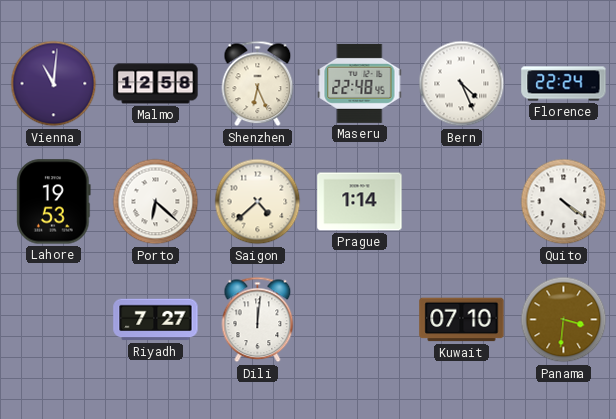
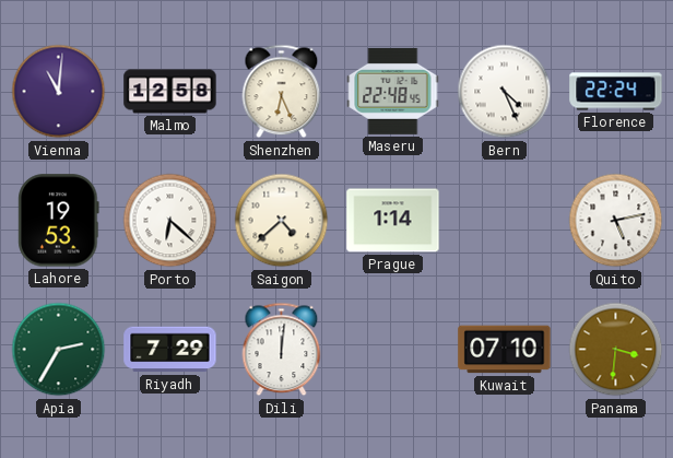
Quito: 4:21 -> 5:13
Apia: none -> 2:35
Riyadh: 7:27 -> 7:29
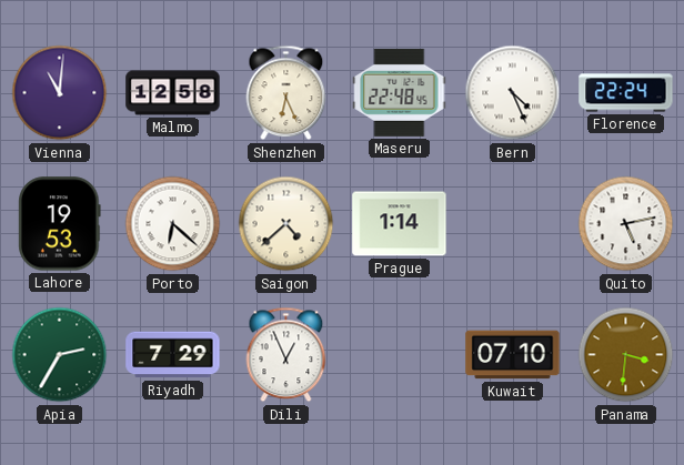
Dili: 12:01 -> 12:56
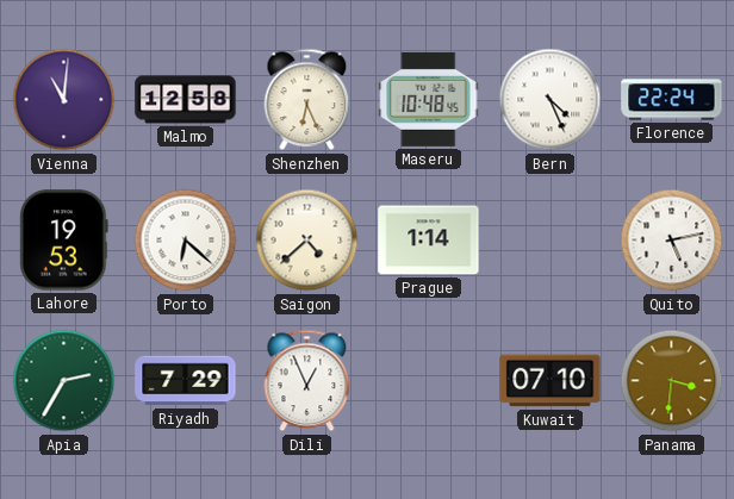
Maseru: 22:48 -> 10:48
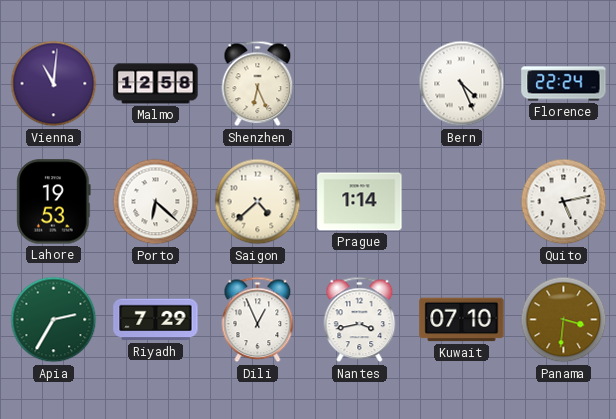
Maseru: 10:48 -> none
Nantes: none -> 3:43
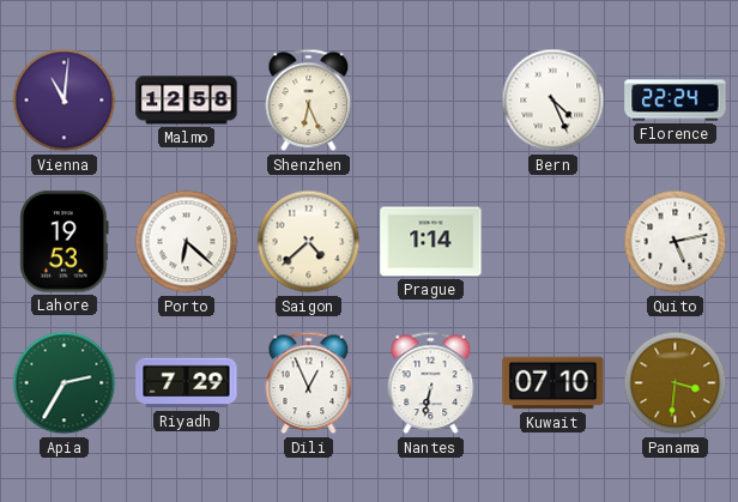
Nantes: 3:43 -> 6:32
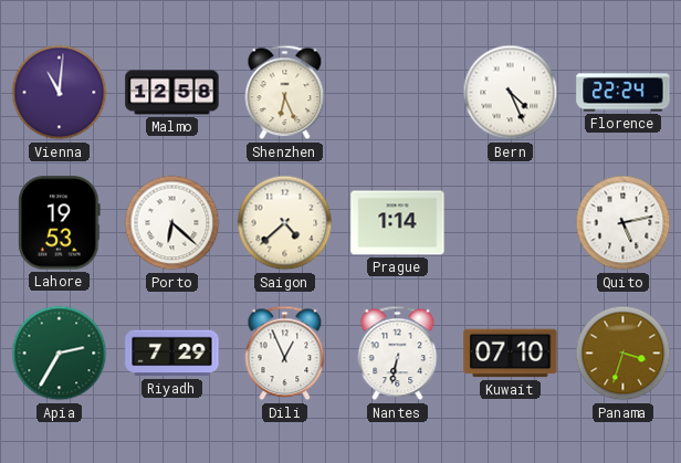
Panama: 3:31 -> 3:33
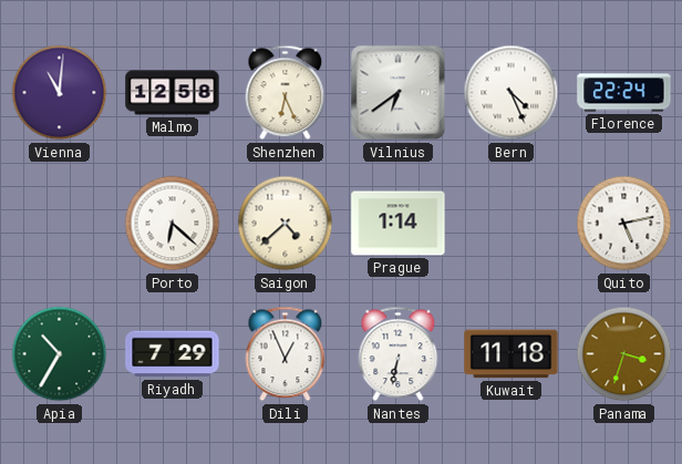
Vilnius: none -> 6:39
Lahore: 19:53 -> none
Apia: 2:35 -> 10:35
Kuwait: 07:10 -> 11:18
